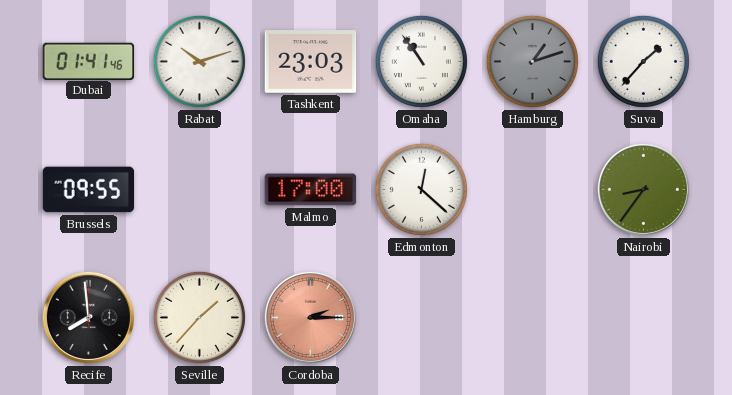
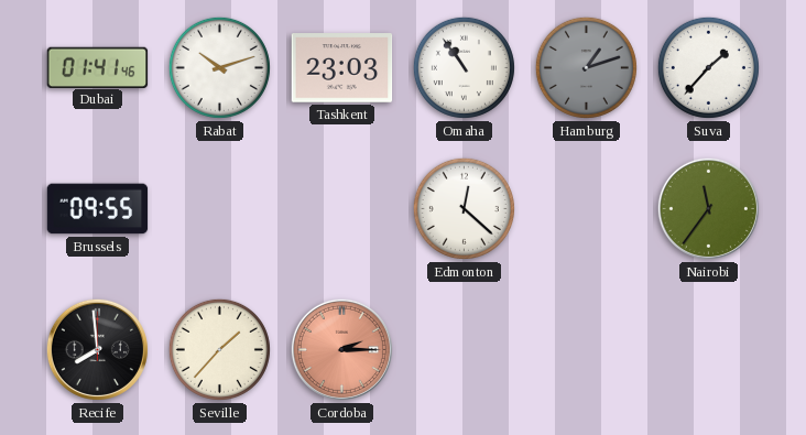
Malmo: 17:00 -> none
Nairobi: 8:36 -> 11:36
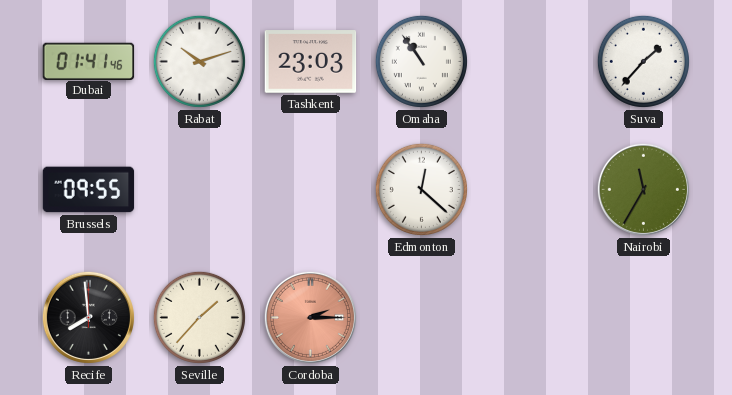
Hamburg: 1:12 -> none
Nairobi: 11:36 -> 11:35
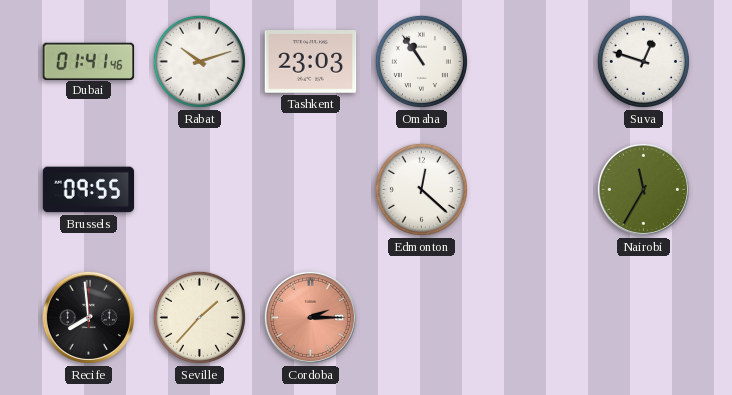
Suva: 1:37 -> 12:48
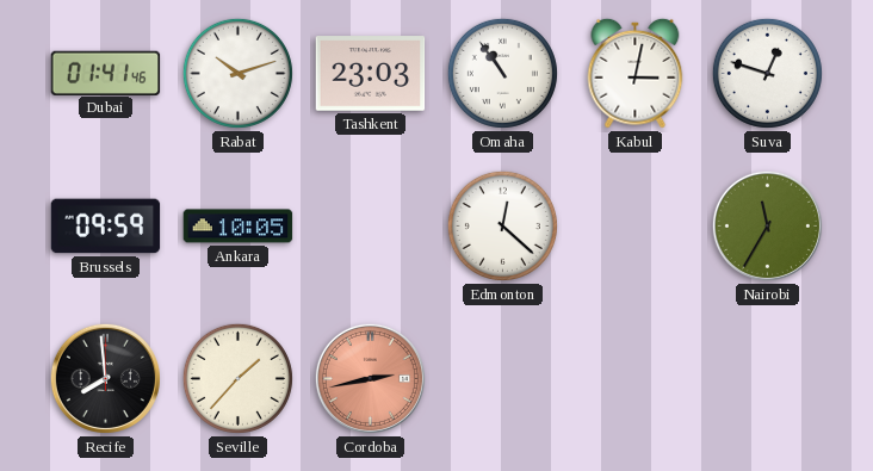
Kabul: none -> 3:02
Brussels: 09:55 -> 09:59
Ankara: none -> 10:05
Cordoba: 2:15 -> 2:43
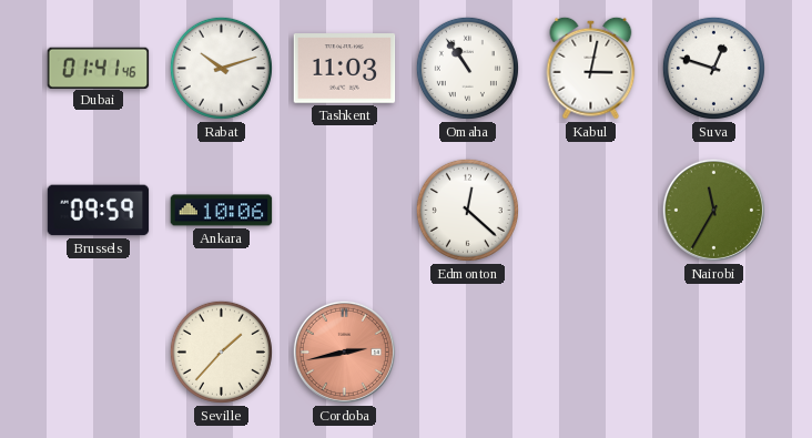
Tashkent: 23:03 -> 11:03
Ankara: 10:05 -> 10:06
Recife: 7:59 -> none
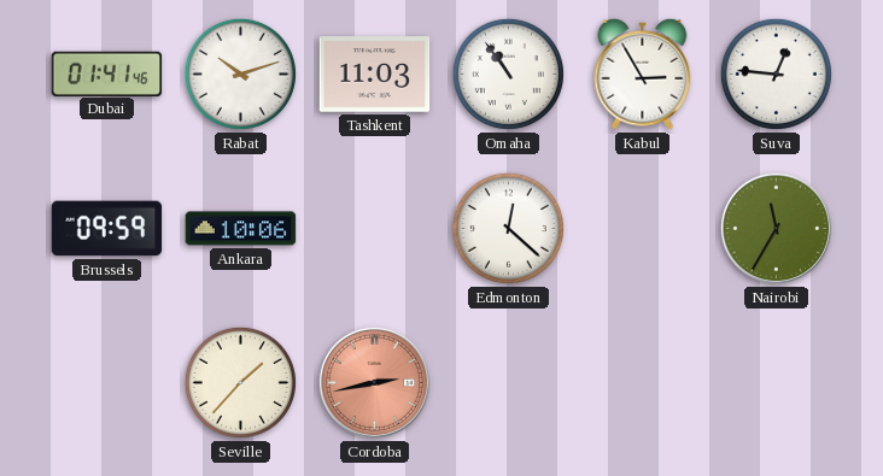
Kabul: 3:02 -> 2:55
Suva: 12:48 -> 12:46
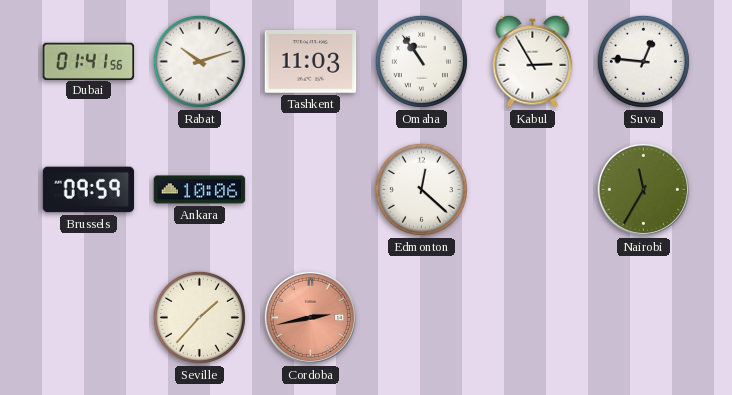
Dubai: 01:41:46 -> 01:41:56
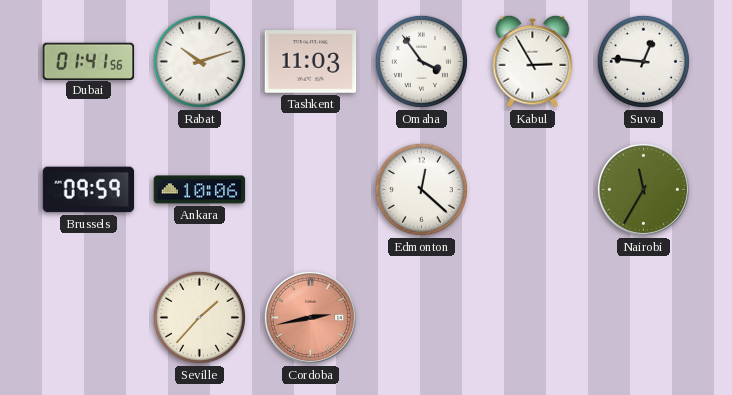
Omaha: 10:54 -> 3:54
